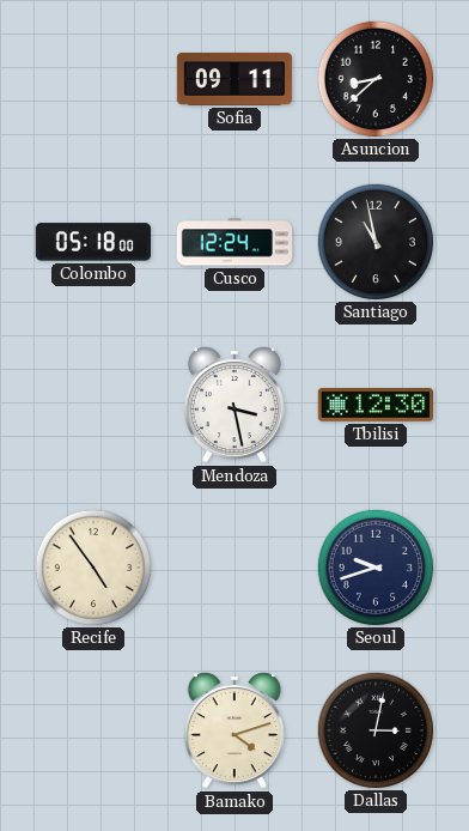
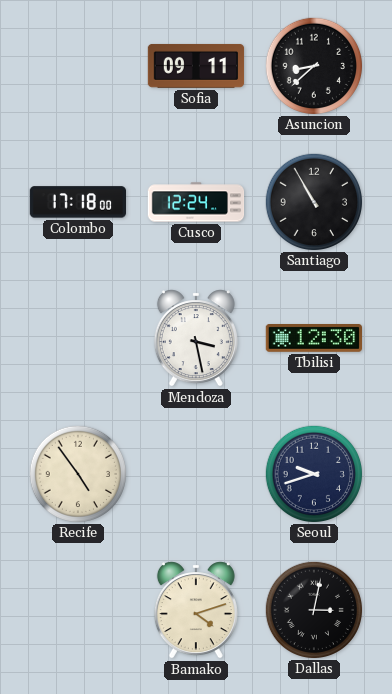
Colombo: 05:18 -> 17:18
Santiago: 10:58 -> 10:55
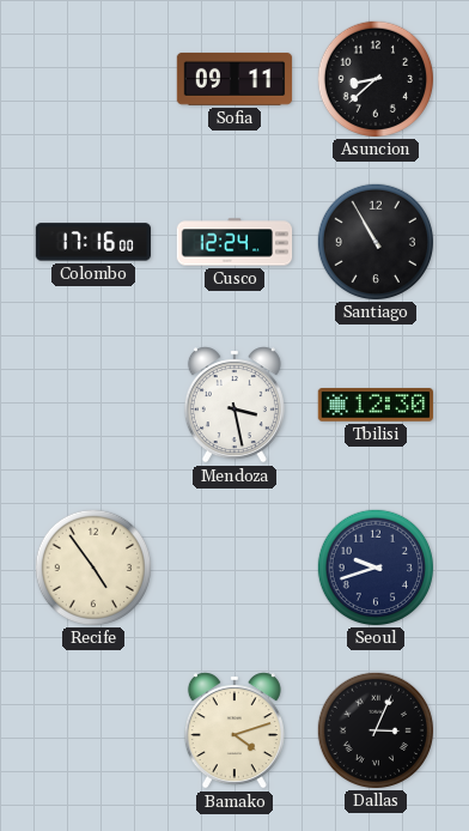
Colombo: 17:18 -> 17:16
Dallas: 3:02 -> 3:04
